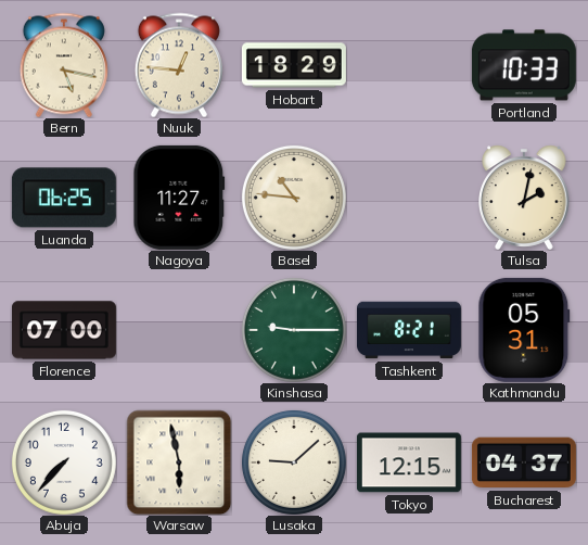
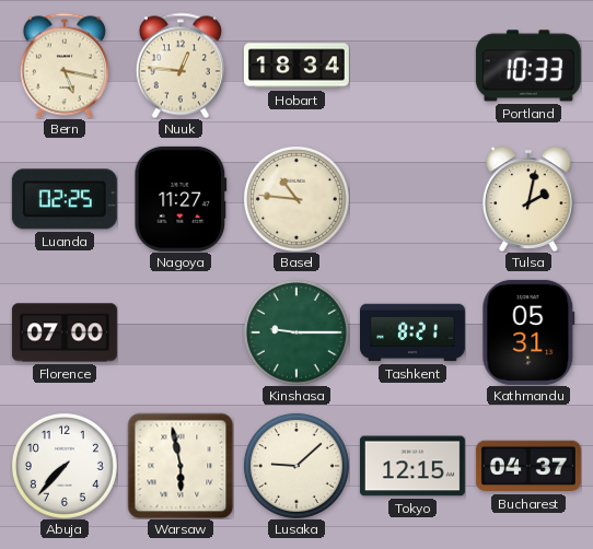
Hobart: 18:29 -> 18:34
Luanda: 06:25 -> 02:25
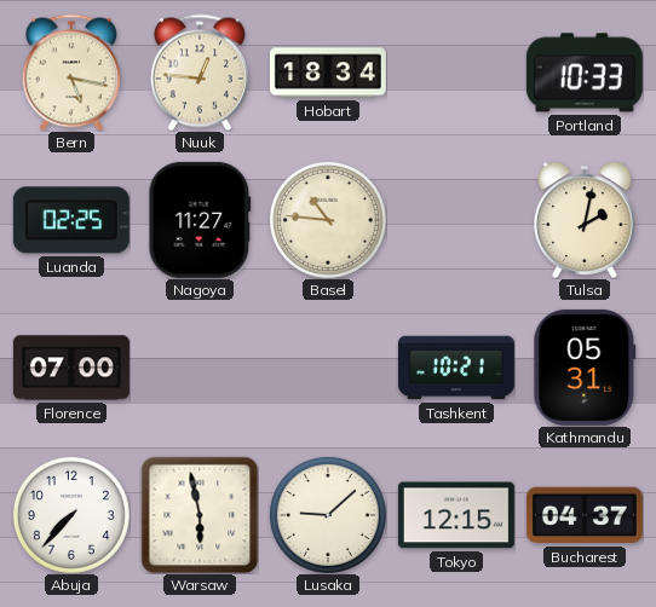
Kinshasa: 9:15 -> none
Tashkent: 8:21 -> 10:21
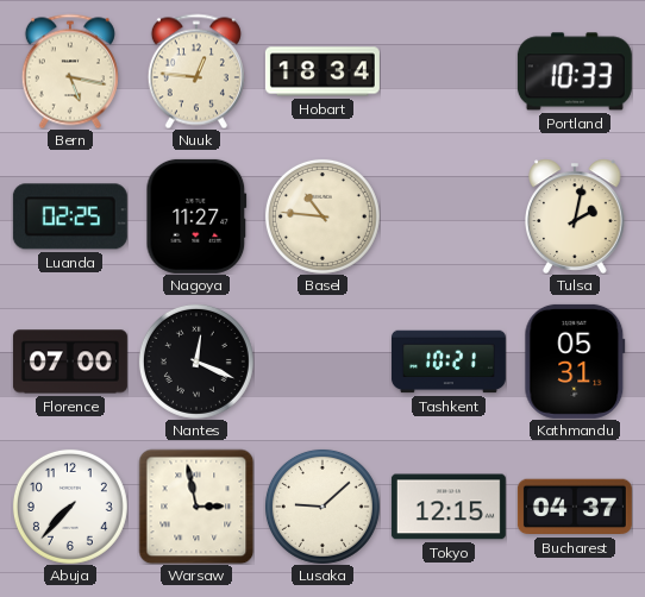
Nantes: none -> 12:19
Warsaw: 5:58 -> 2:58
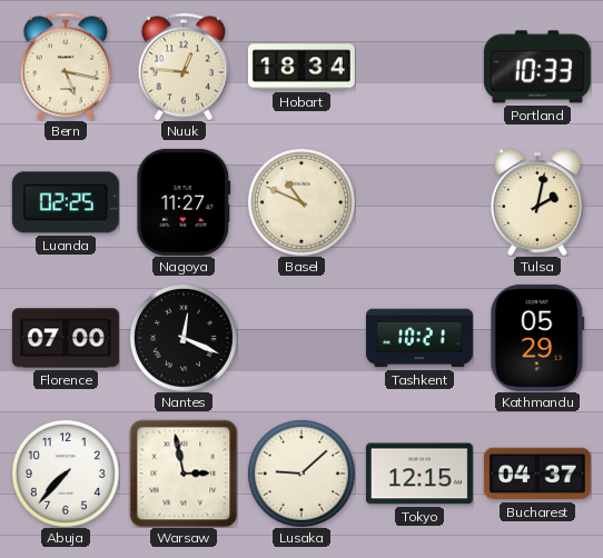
Basel: 10:46 -> 10:49
Kathmandu: 05:31 -> 05:29
